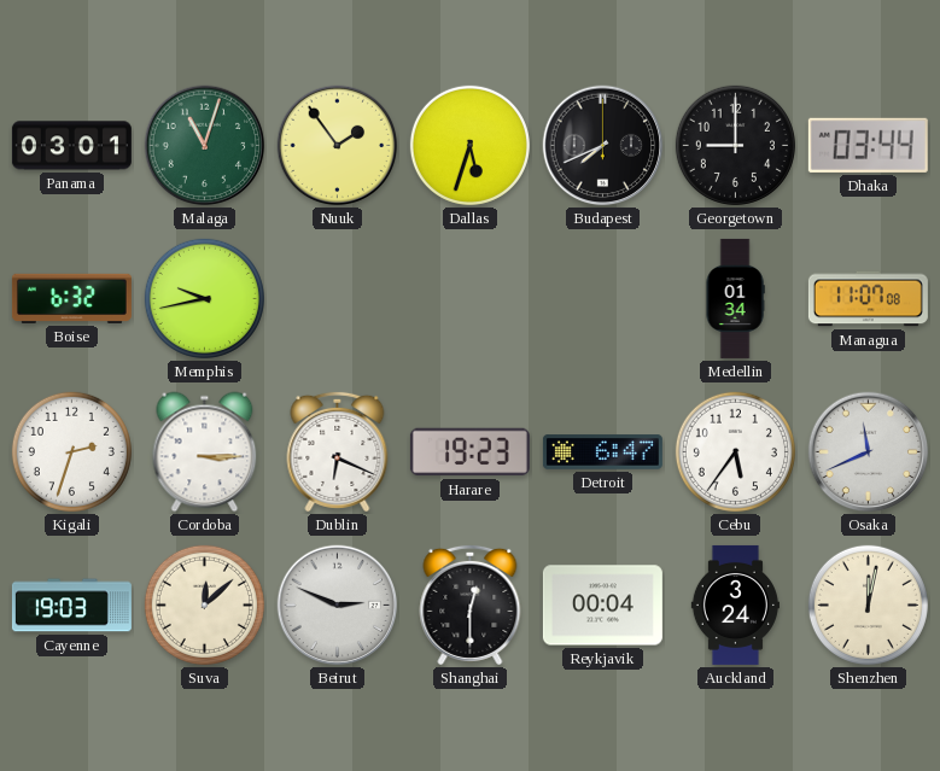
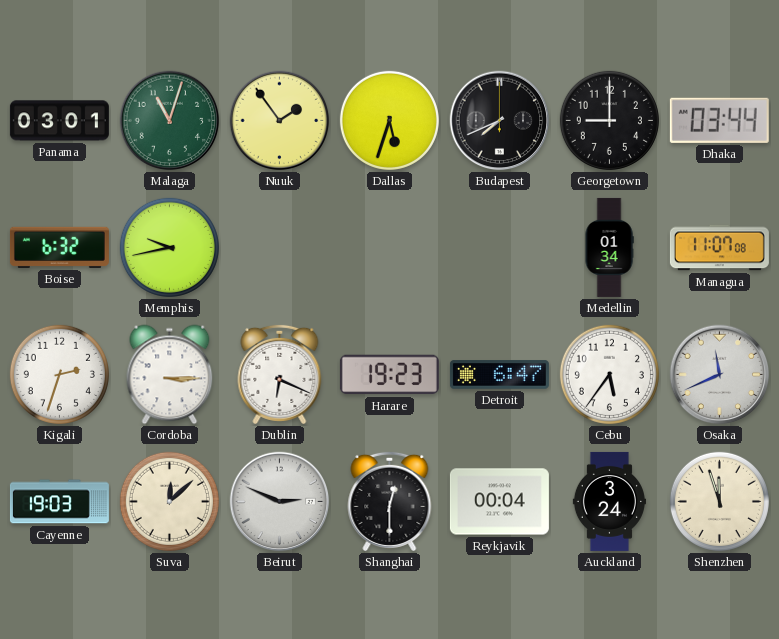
Shenzhen: 12:02 -> 11:57
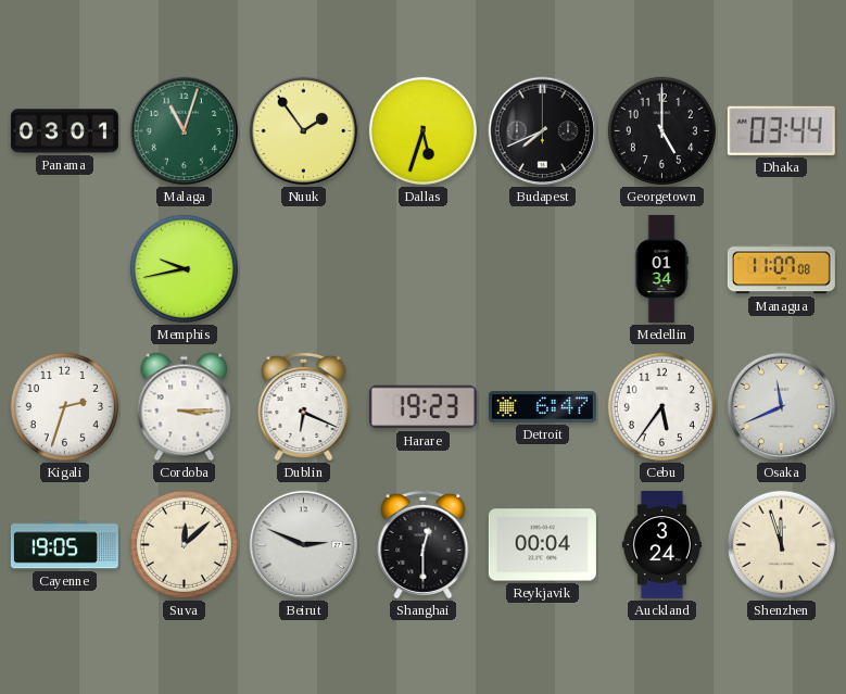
Georgetown: 9:00 -> 5:00
Boise: 6:32 -> none
Cayenne: 19:03 -> 19:05
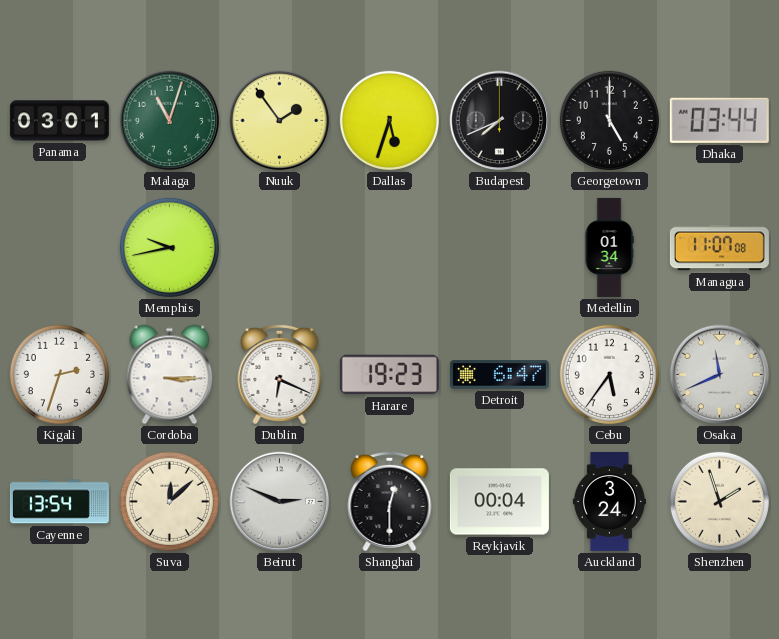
Cayenne: 19:05 -> 13:54
Shenzhen: 11:57 -> 1:57
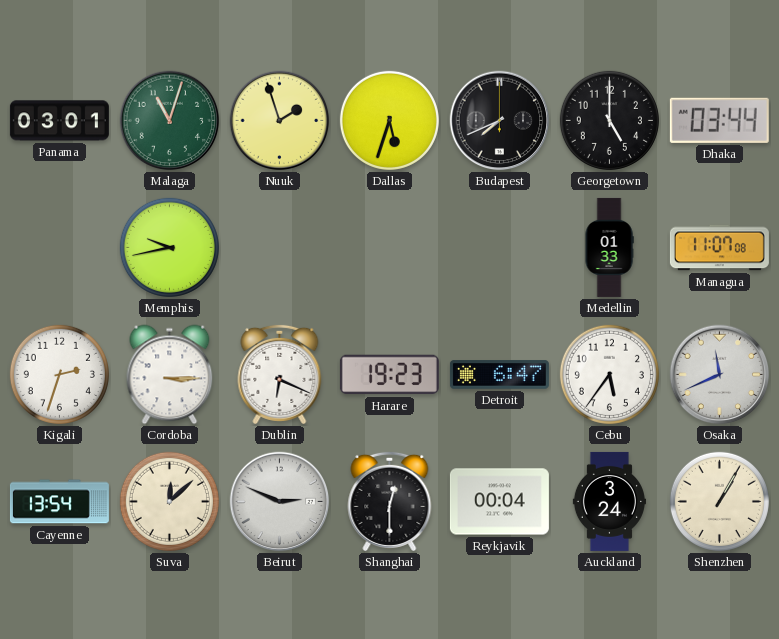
Nuuk: 1:54 -> 1:57
Medellin: 01:34 -> 01:33
Shenzhen: 1:57 -> 1:05
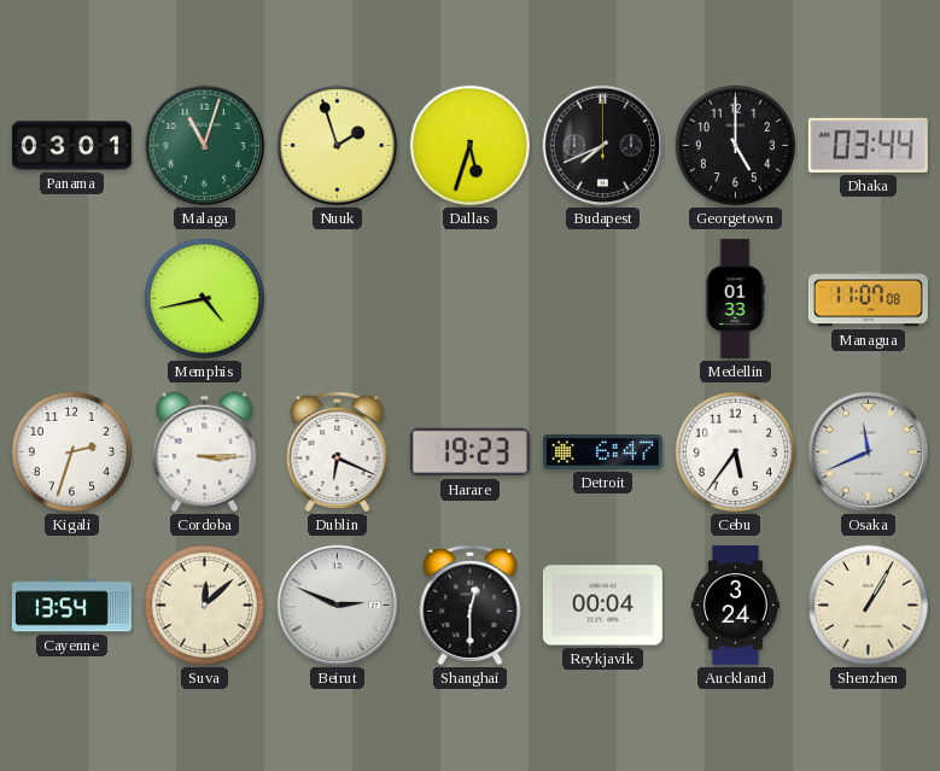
Memphis: 9:43 -> 4:43
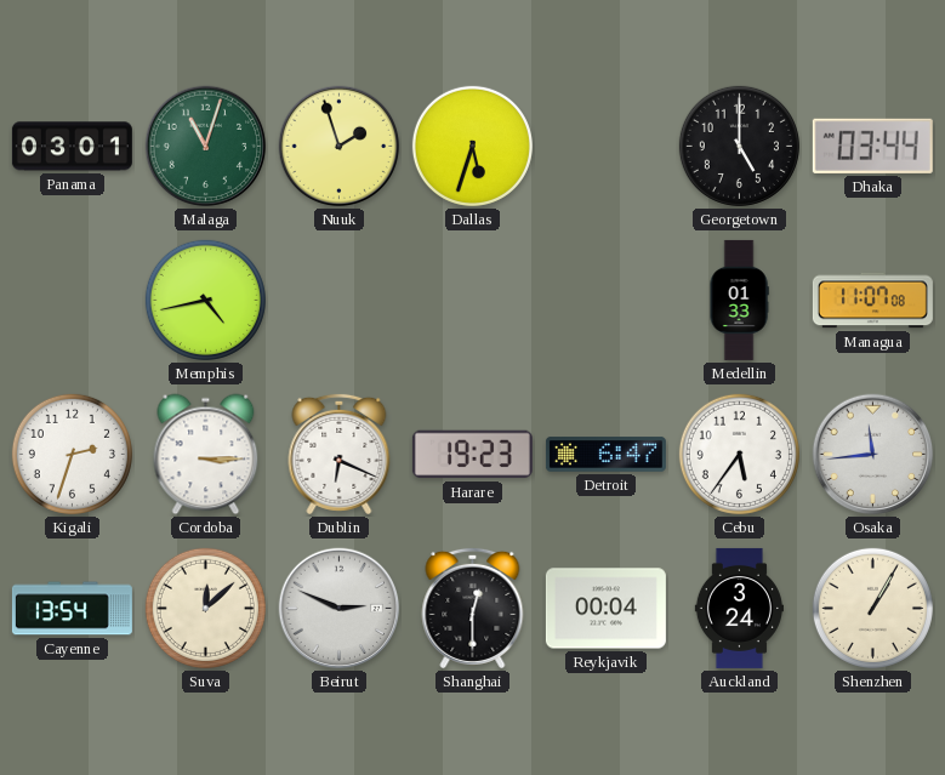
Budapest: 7:41 -> none
Osaka: 11:41 -> 11:44
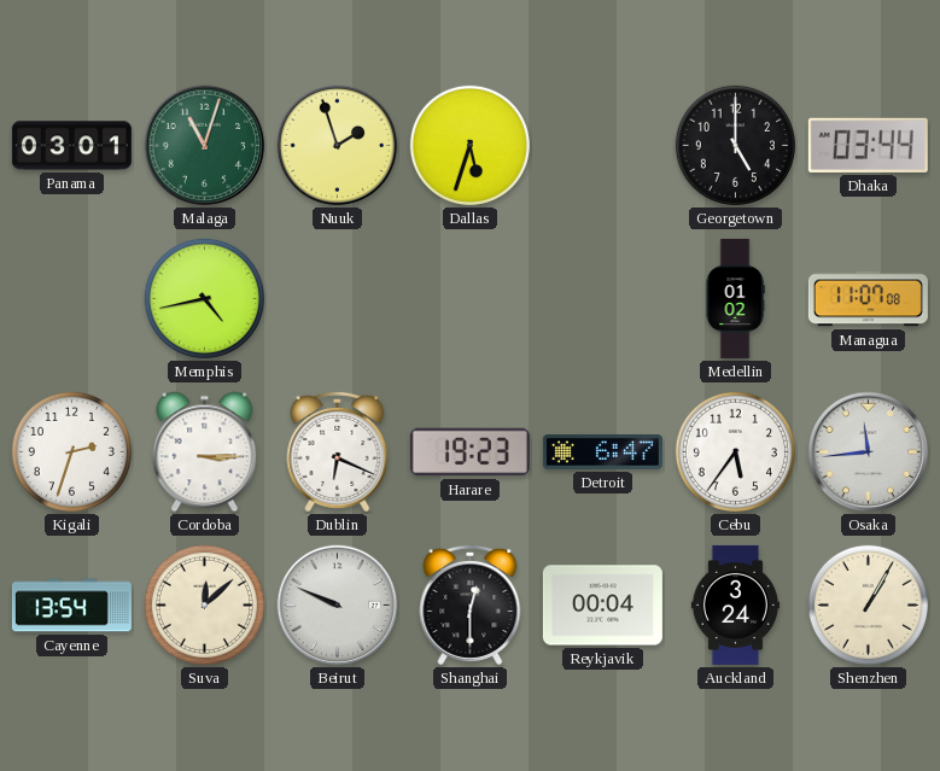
Medellin: 01:33 -> 01:02
Beirut: 2:49 -> 9:49
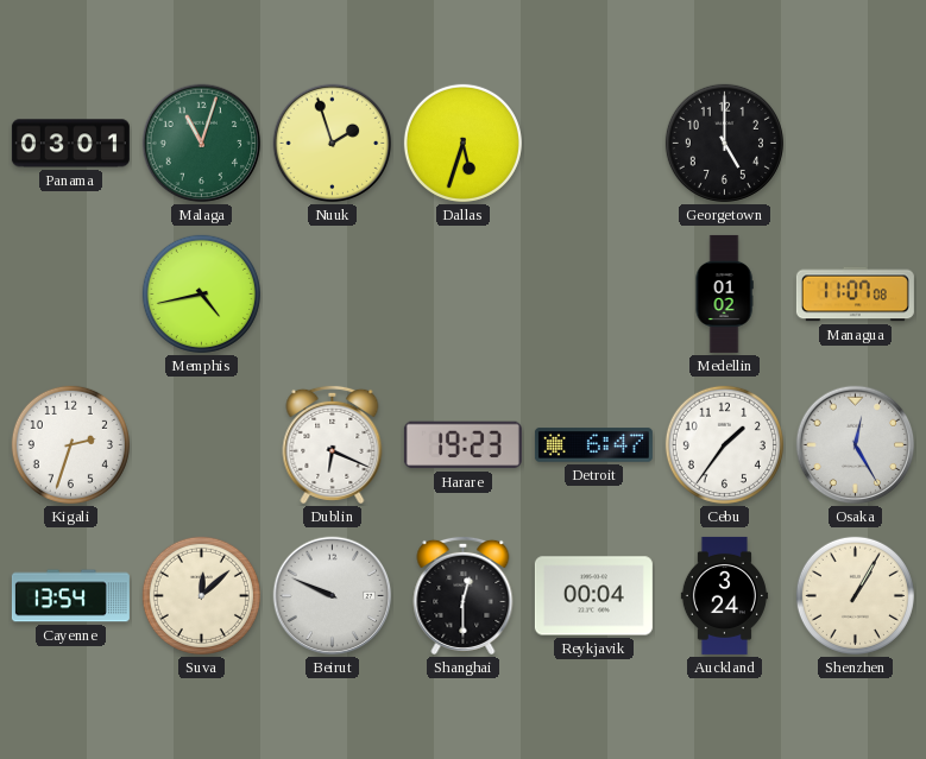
Dhaka: 03:44 -> none
Cordoba: 3:15 -> none
Cebu: 5:36 -> 1:36
Osaka: 11:44 -> 12:25
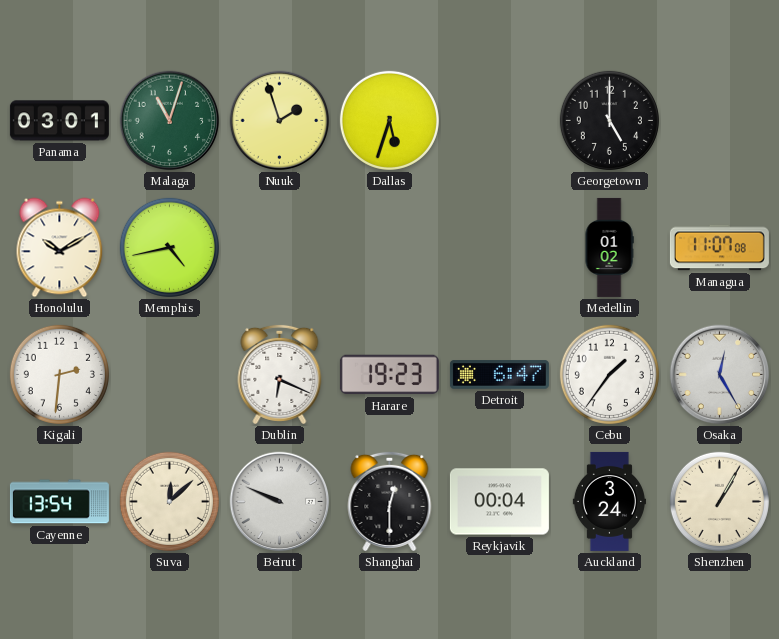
Honolulu: none -> 10:10
Kigali: 2:33 -> 2:31
